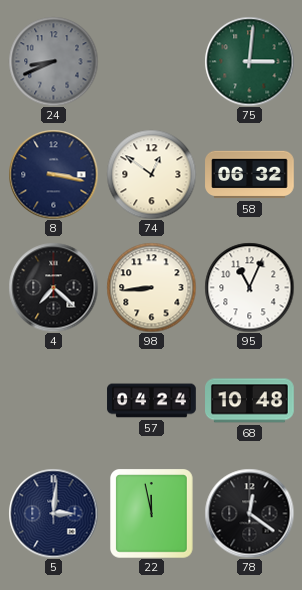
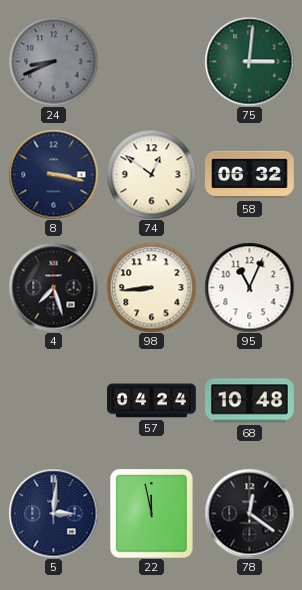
4: 7:22 -> 7:27
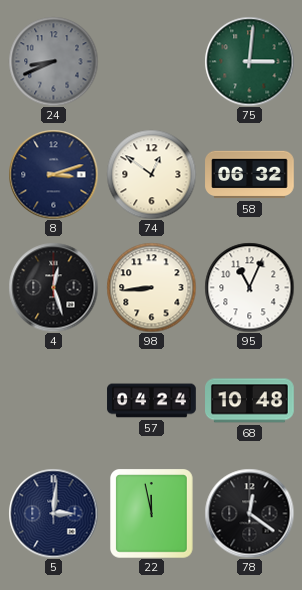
8: 3:17 -> 3:12
4: 7:27 -> 12:27
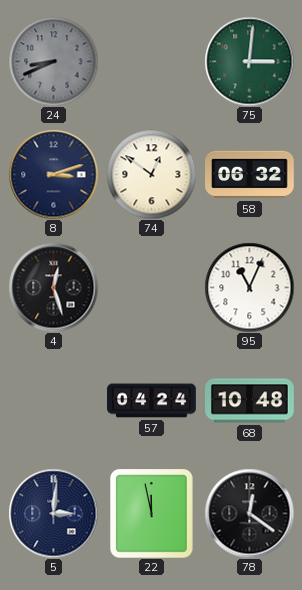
98: 8:44 -> none
